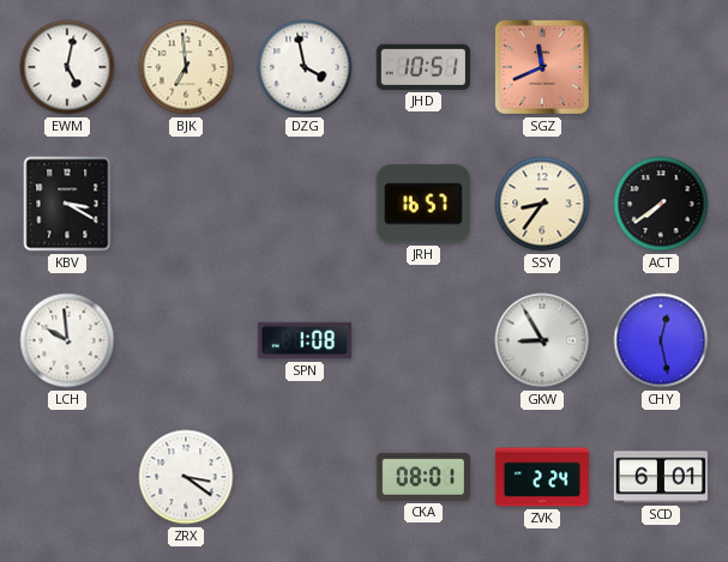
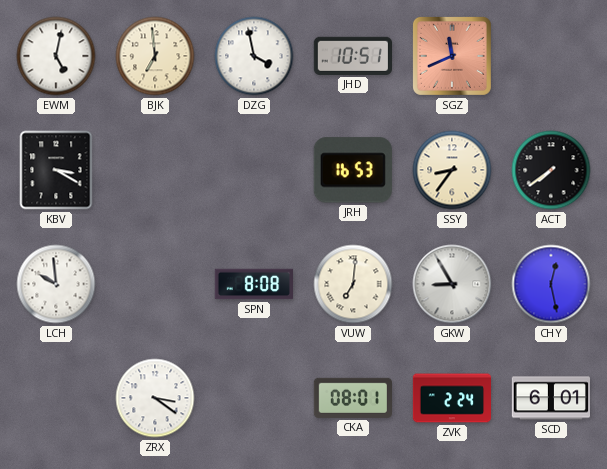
JRH: 16:57 -> 16:53
SPN: 1:08 -> 8:08
VUW: none -> 7:01
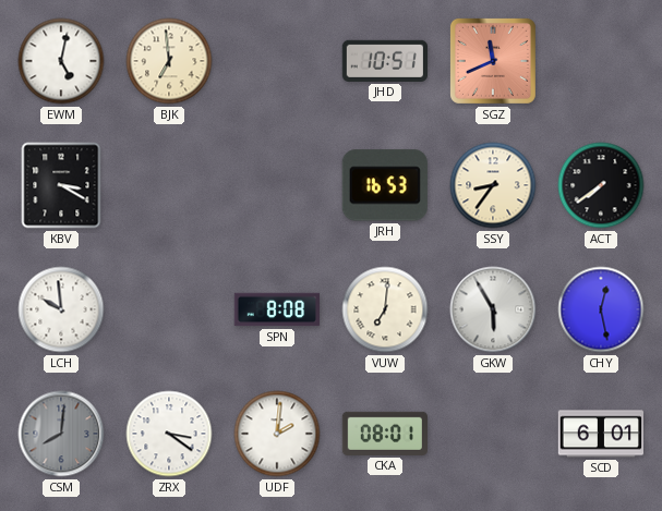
DZG: 3:58 -> none
GKW: 8:55 -> 5:55
CSM: none -> 8:01
UDF: none -> 2:01
ZVK: 2:24 -> none
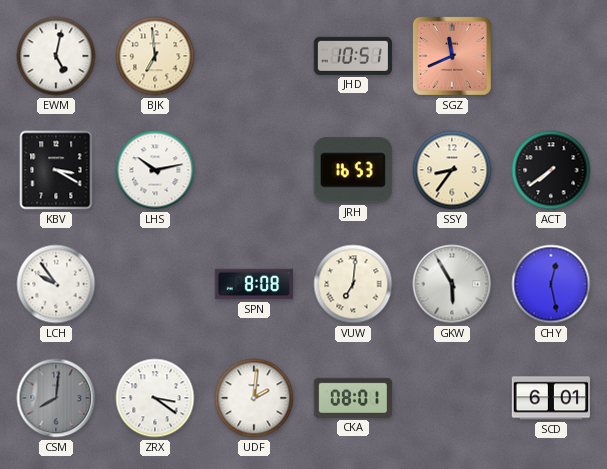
LHS: none -> 10:13
LCH: 9:59 -> 9:54
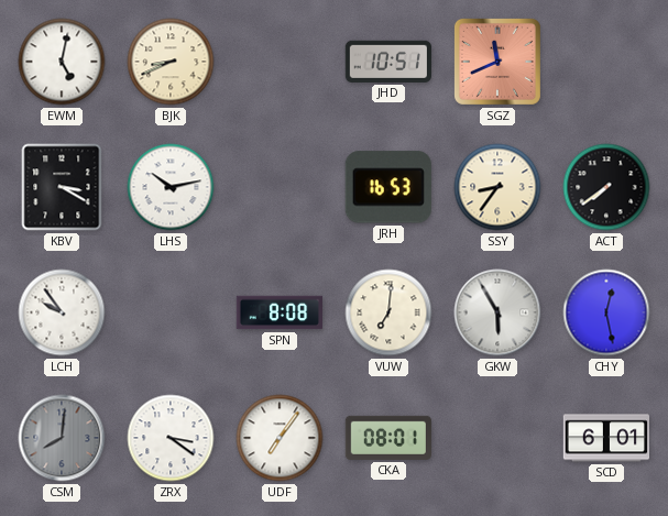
BJK: 6:59 -> 8:41
UDF: 2:01 -> 7:06
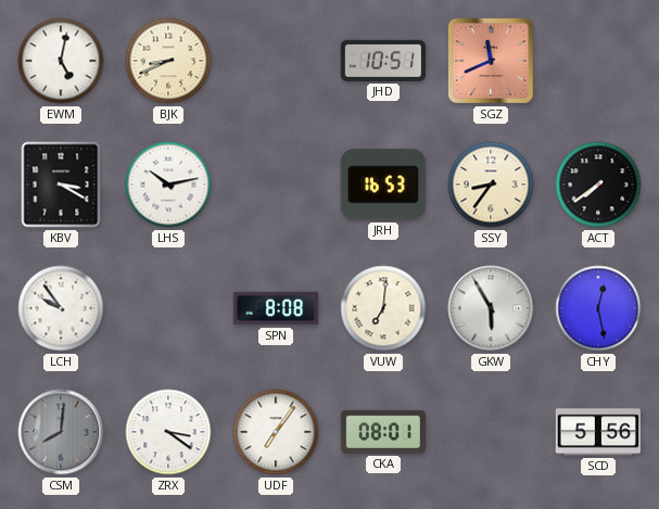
SCD: 6:01 -> 5:56
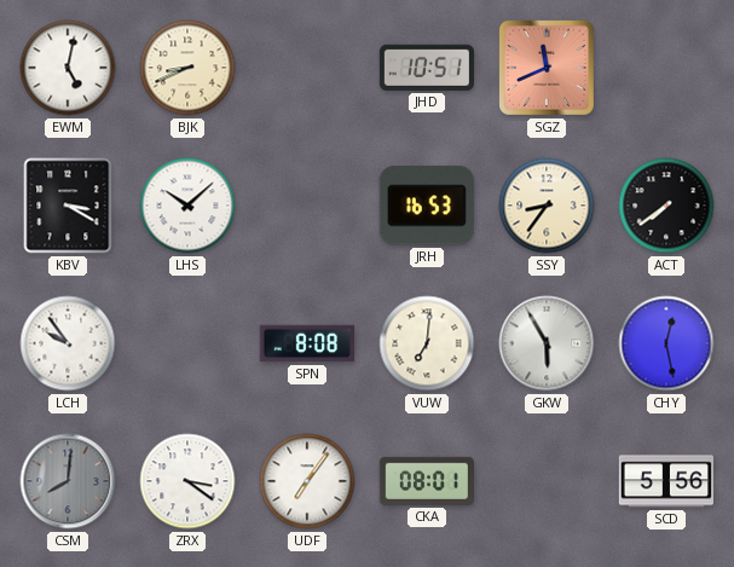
LHS: 10:13 -> 10:08
